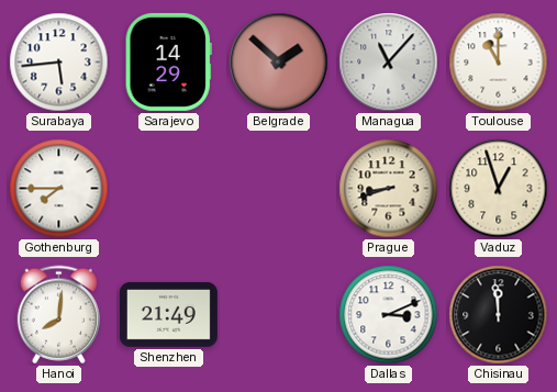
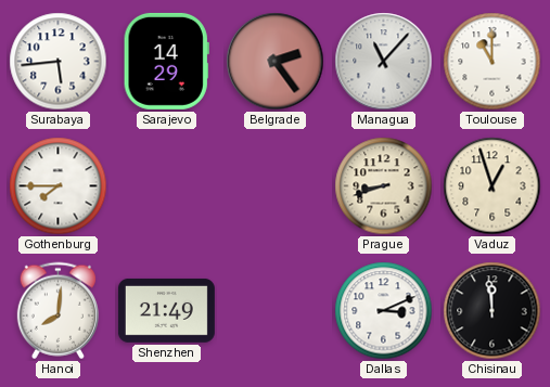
Belgrade: 1:52 -> 2:24
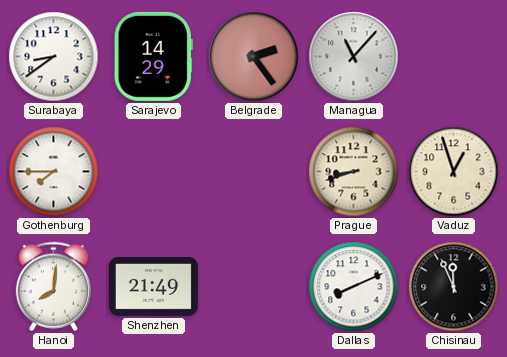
Surabaya: 5:44 -> 8:39
Toulouse: 11:00 -> none
Dallas: 3:11 -> 8:11
Chisinau: 11:59 -> 11:56
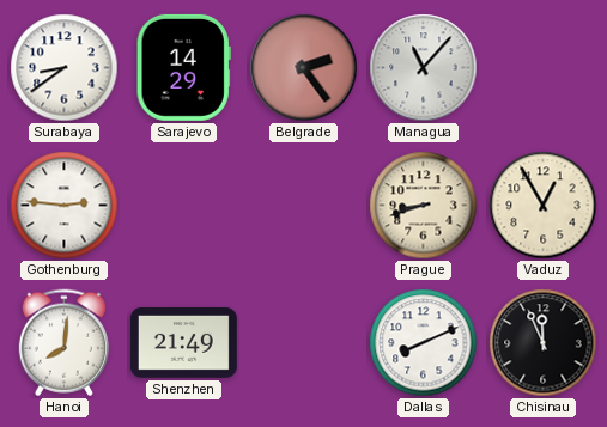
Gothenburg: 7:45 -> 2:46
Vaduz: 12:57 -> 12:55
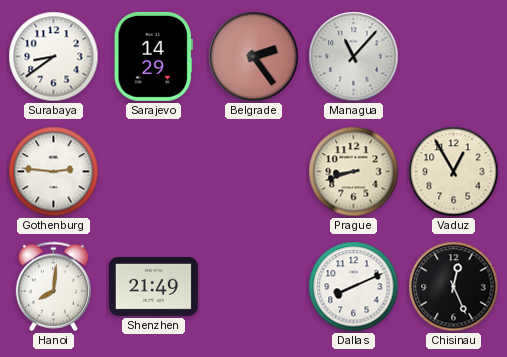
Chisinau: 11:56 -> 12:26
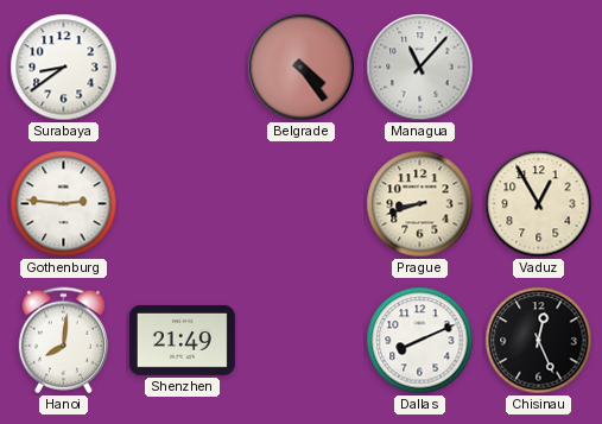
Sarajevo: 14:29 -> none
Belgrade: 2:24 -> 4:24
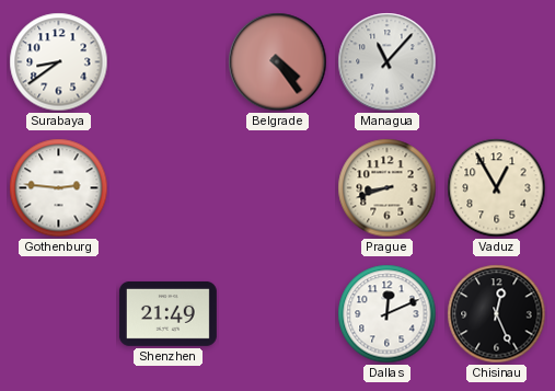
Hanoi: 8:01 -> none
Dallas: 8:11 -> 12:11
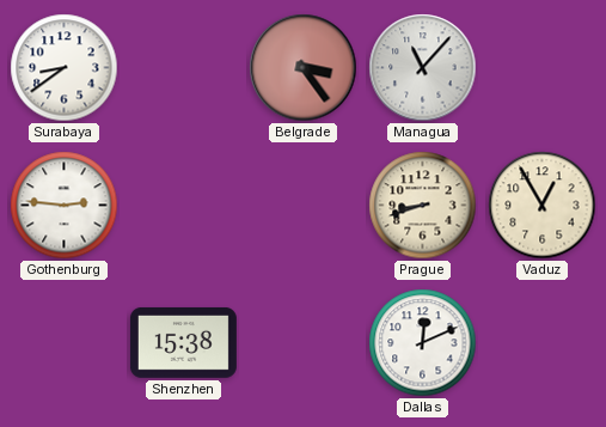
Belgrade: 4:24 -> 3:24
Shenzhen: 21:49 -> 15:38
Chisinau: 12:26 -> none
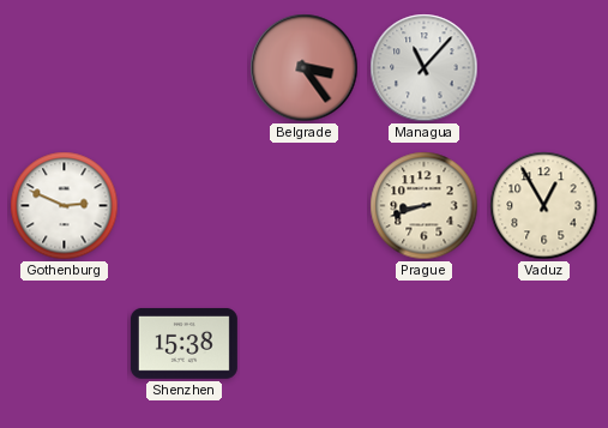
Surabaya: 8:39 -> none
Gothenburg: 2:46 -> 2:49
Dallas: 12:11 -> none
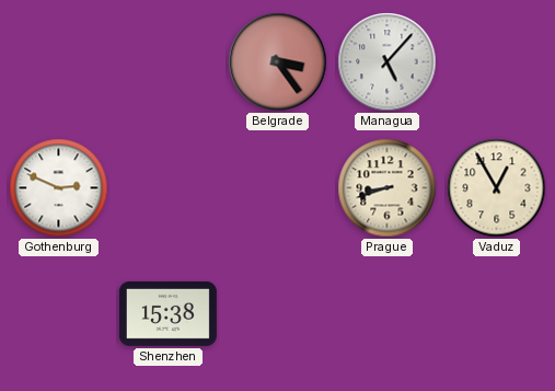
Managua: 11:07 -> 5:07
